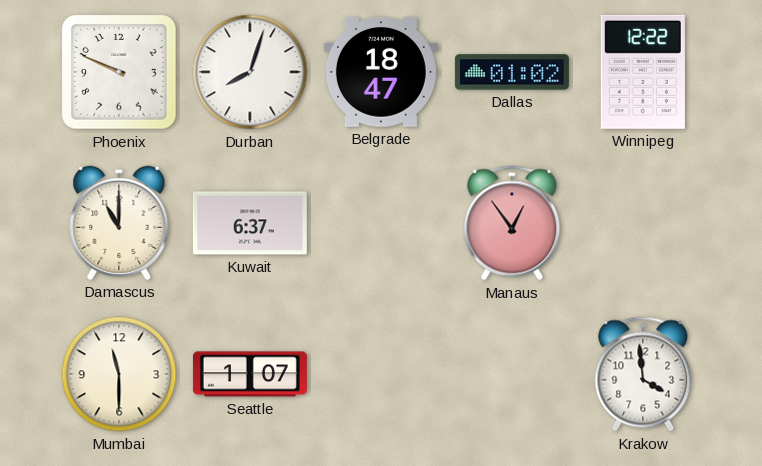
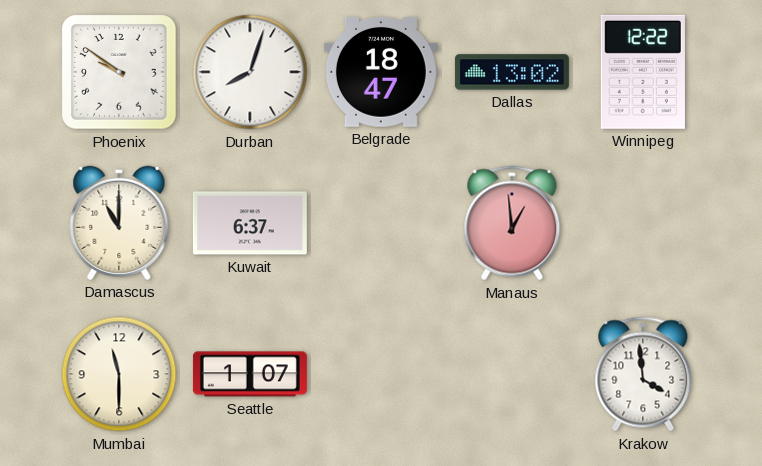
Phoenix: 9:49 -> 9:51
Dallas: 01:02 -> 13:02
Manaus: 12:54 -> 12:59
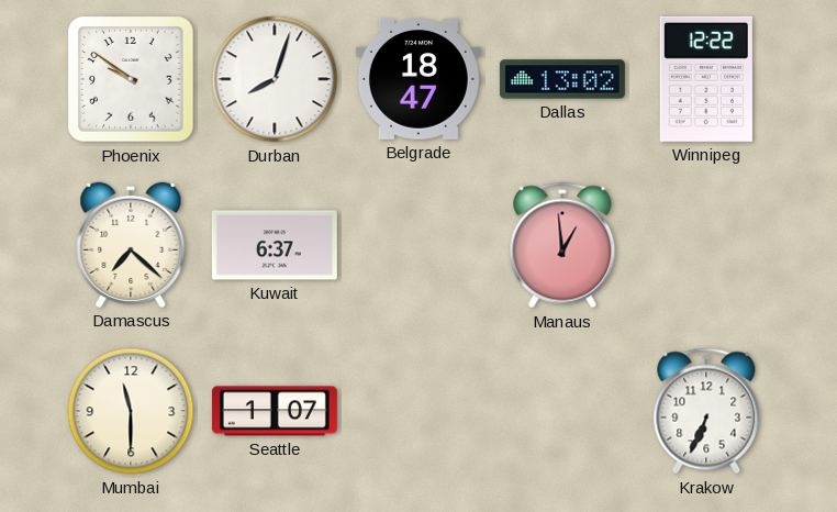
Damascus: 11:00 -> 7:22
Krakow: 3:59 -> 6:34
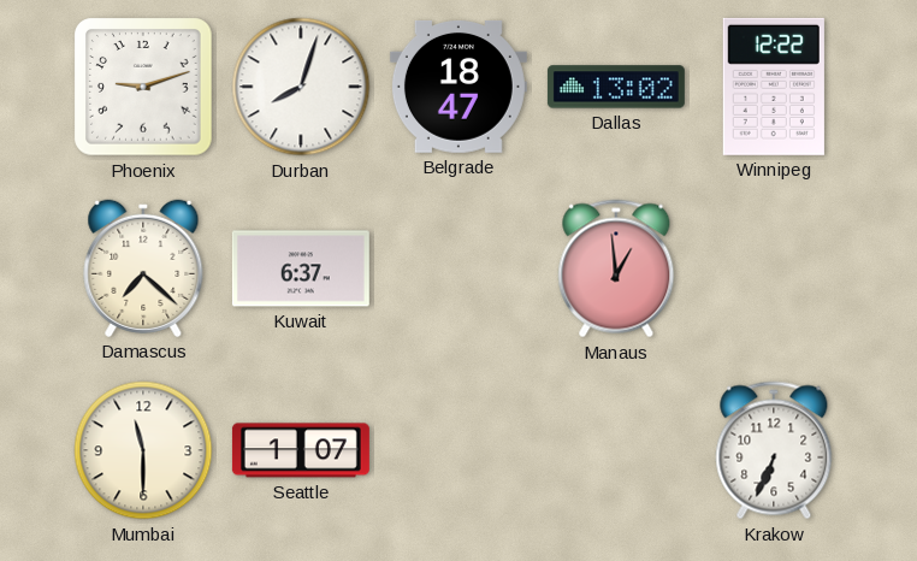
Phoenix: 9:51 -> 9:12
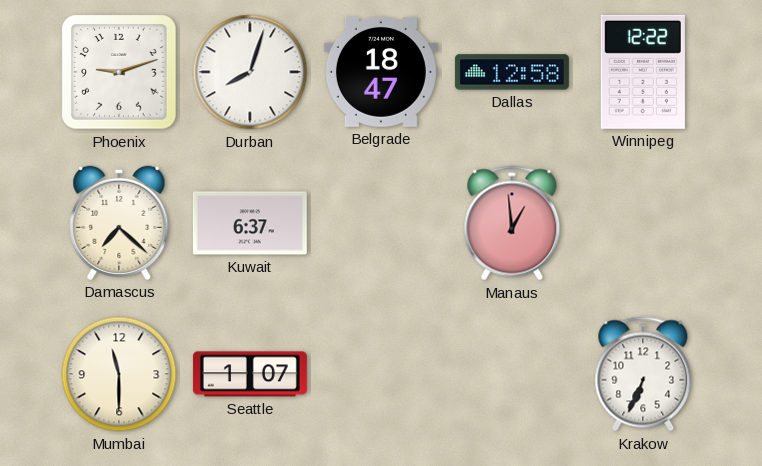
Dallas: 13:02 -> 12:58
